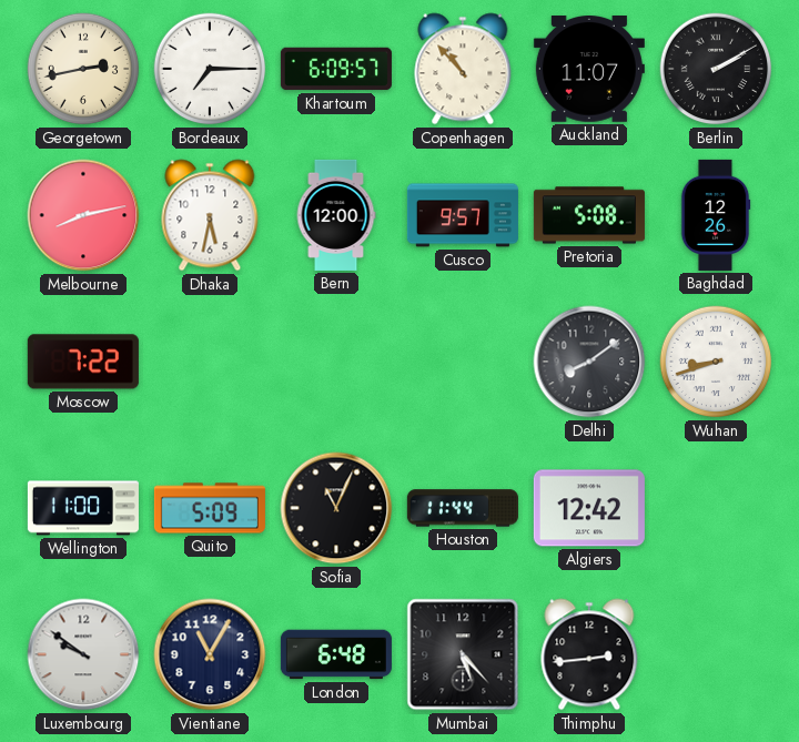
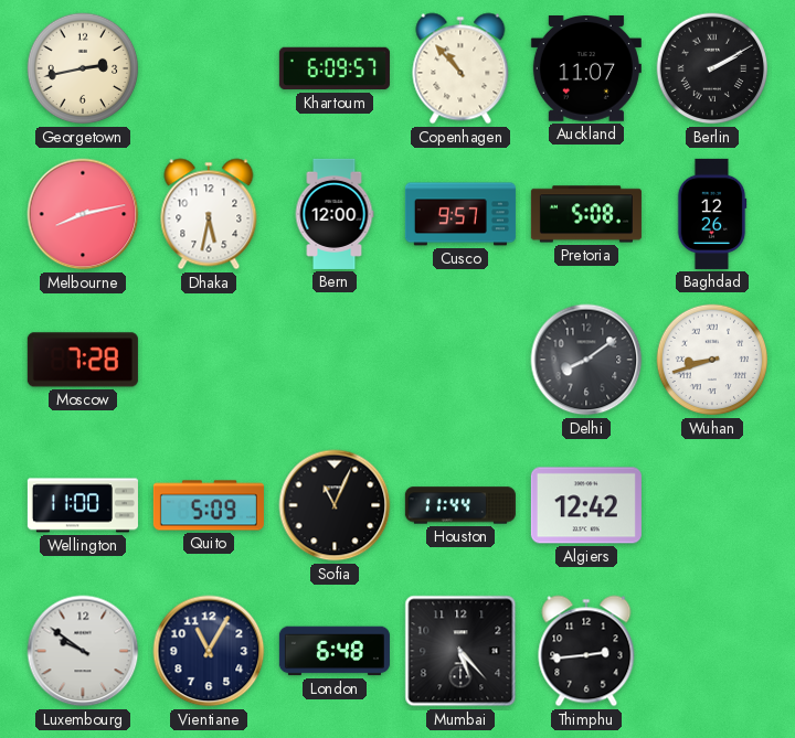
Bordeaux: 7:15 -> none
Moscow: 7:22 -> 7:28
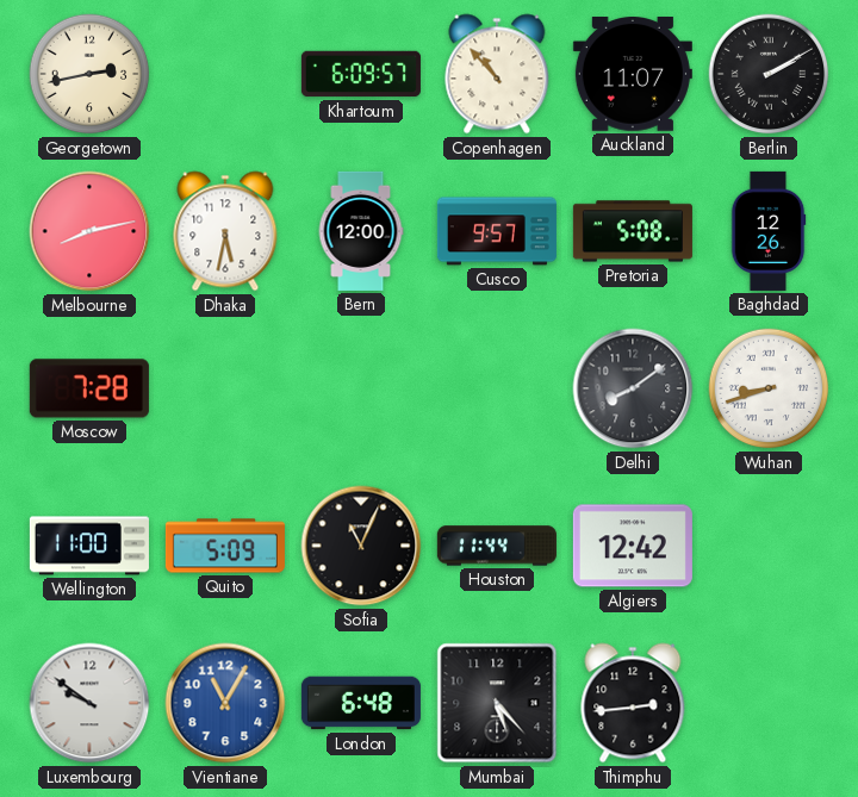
Vientiane dial: navy -> blue
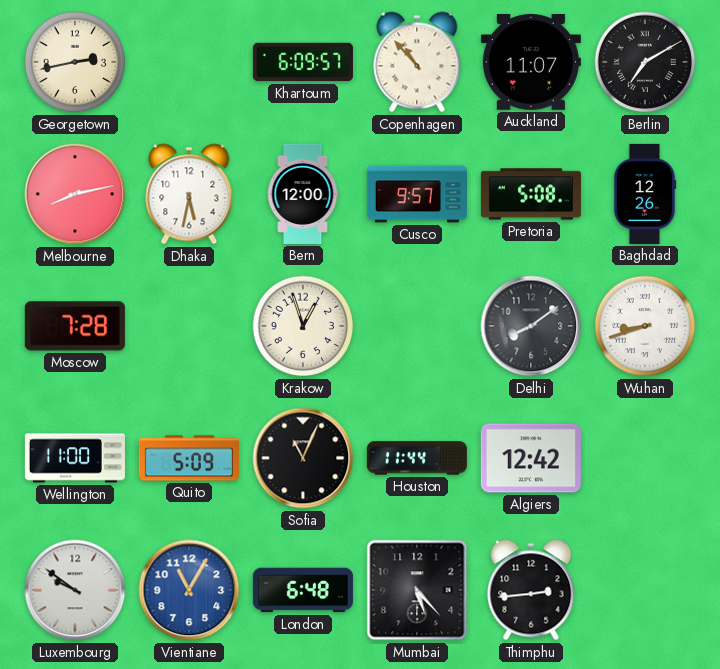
Berlin: 2:10 -> 7:10
Krakow: none -> 12:57
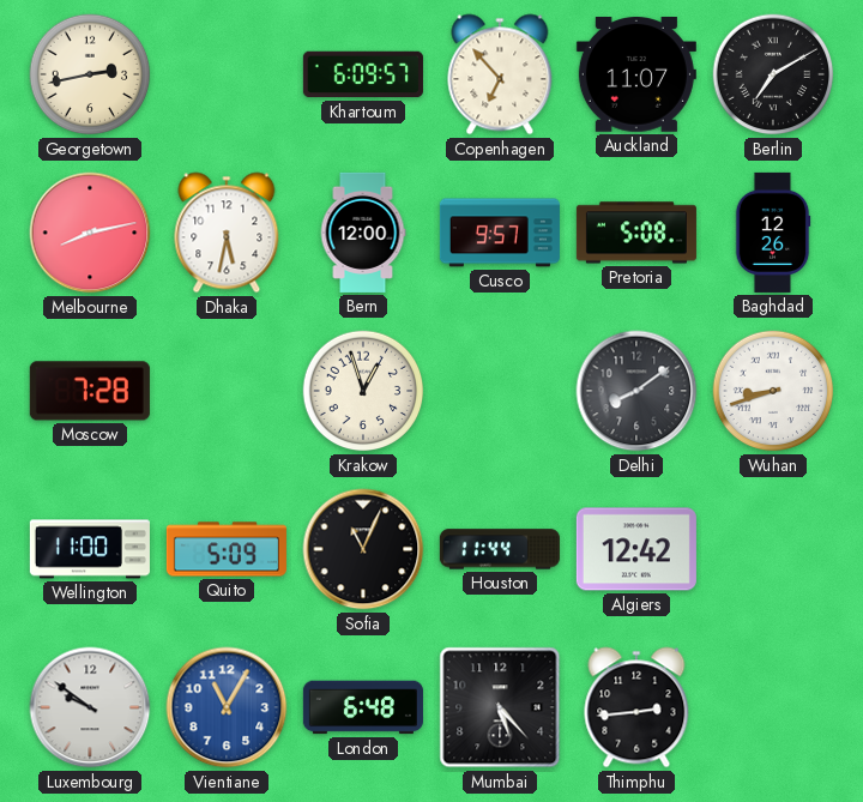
Copenhagen: 10:53 -> 6:53
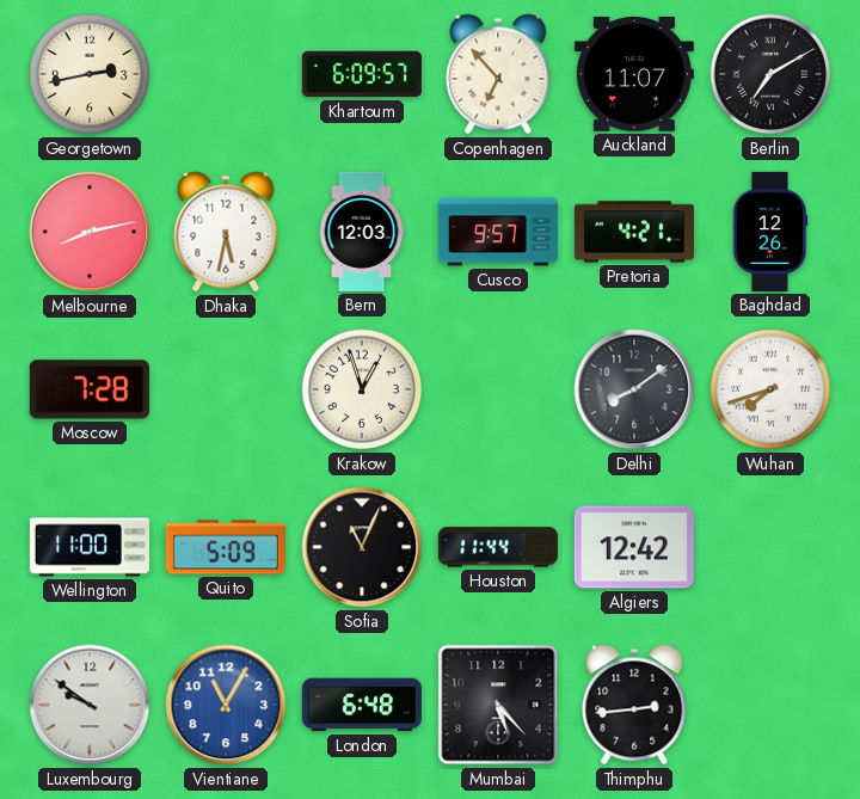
Bern: 12:00 -> 12:03
Pretoria: 5:08 -> 4:21
Wuhan: 8:42 -> 7:42
